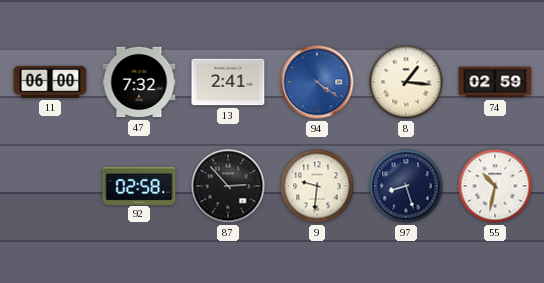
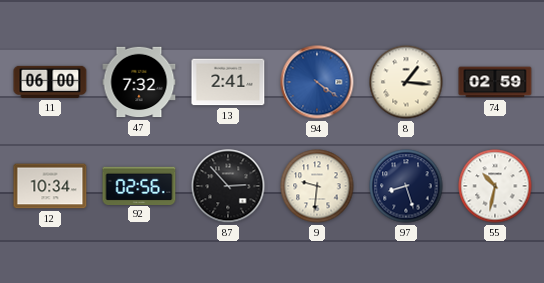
12: none -> 10:34
92: 02:58 -> 02:56
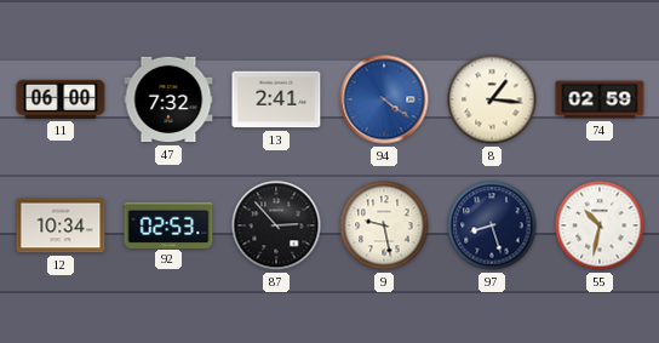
92: 02:56 -> 02:53
9: 9:31 -> 9:28
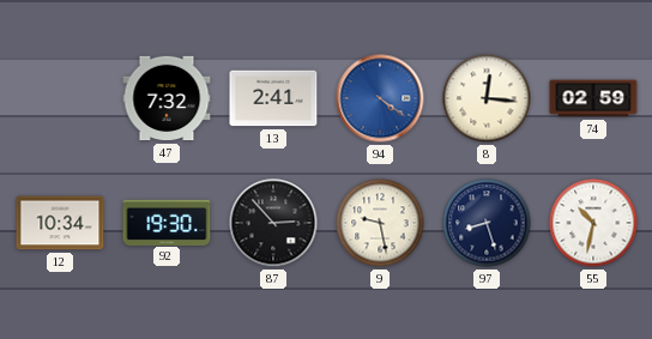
11: 06:00 -> none
8: 1:16 -> 12:16
92: 02:53 -> 19:30
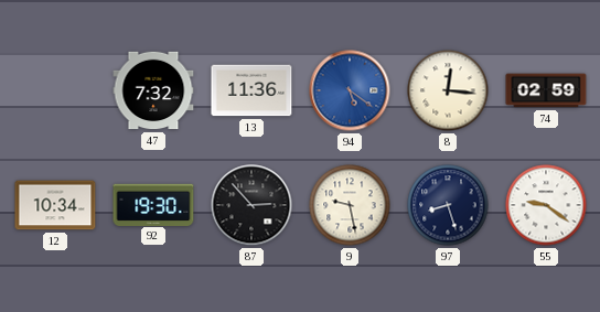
13: 2:41 -> 11:36
94: 4:21 -> 5:21
55: 10:32 -> 9:21
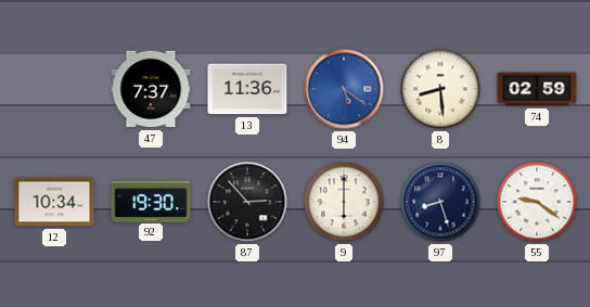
47: 7:32 -> 7:37
8: 12:16 -> 8:29
9: 9:28 -> 6:00
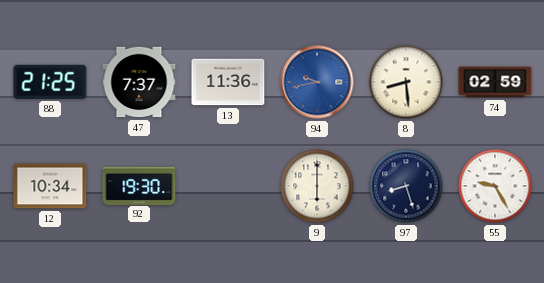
88: none -> 21:25
94: 5:21 -> 9:43
87: 2:53 -> none
55: 9:21 -> 9:25
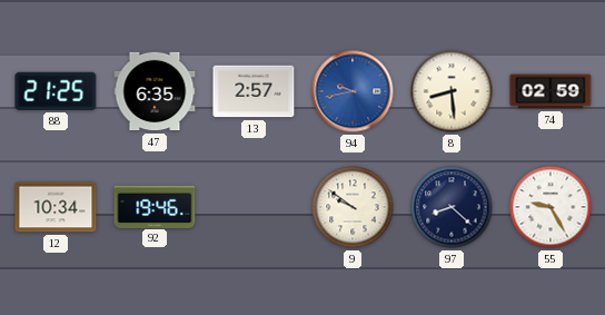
47: 7:37 -> 6:35
13: 11:36 -> 2:57
92: 19:30 -> 19:46
9: 6:00 -> 9:51
97: 8:27 -> 8:22
